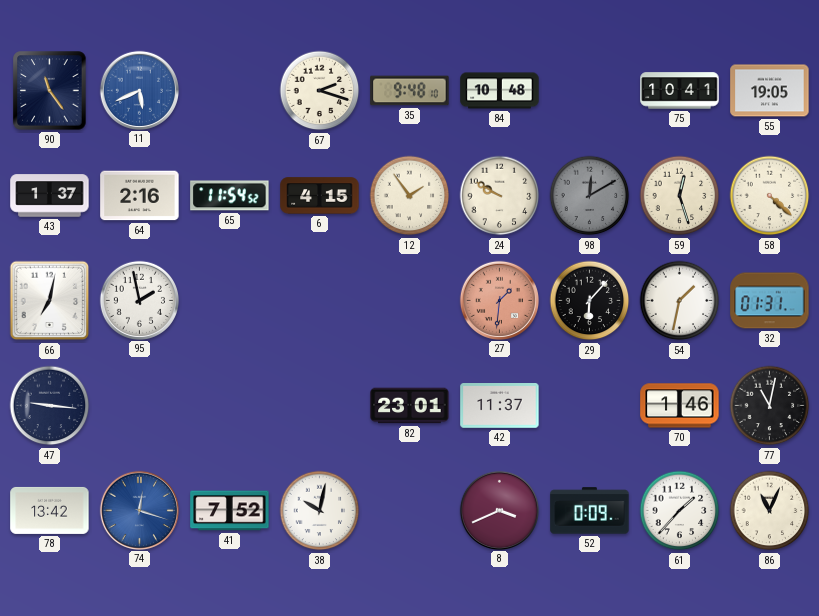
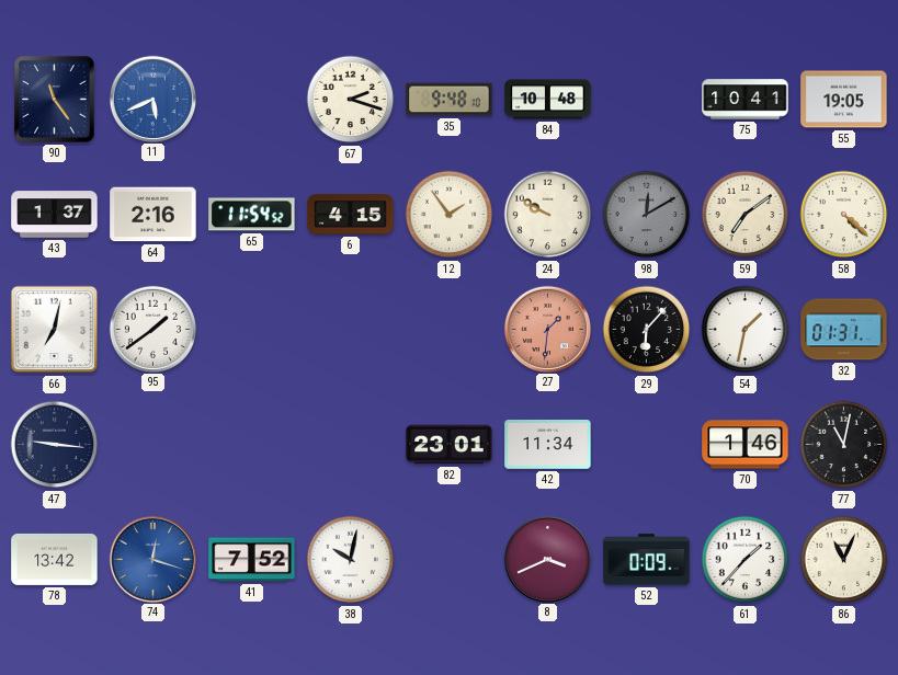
59: 12:27 -> 7:09
95: 1:58 -> 1:39
42: 11:37 -> 11:34
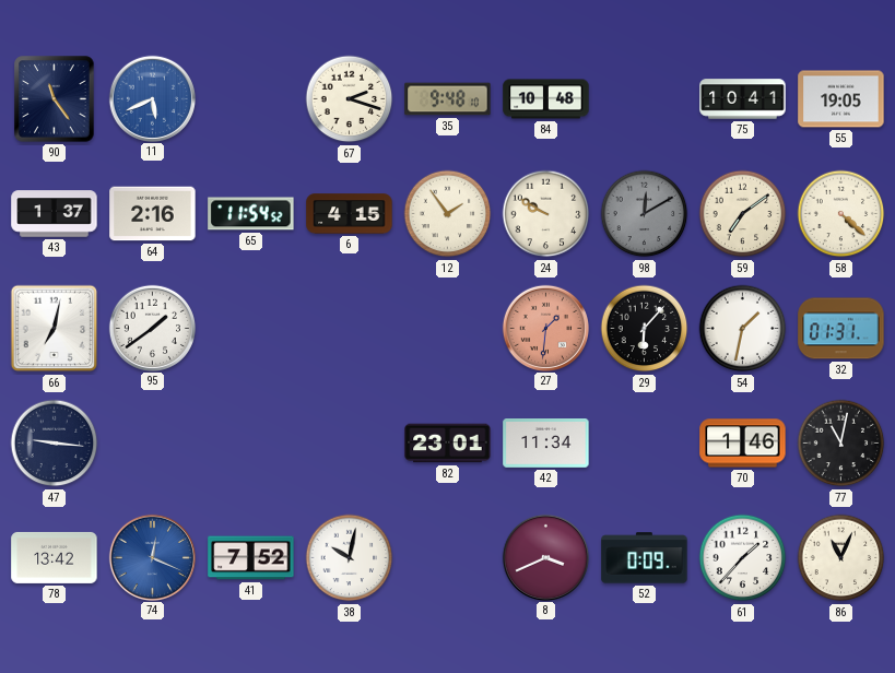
74: 12:18 -> 12:19
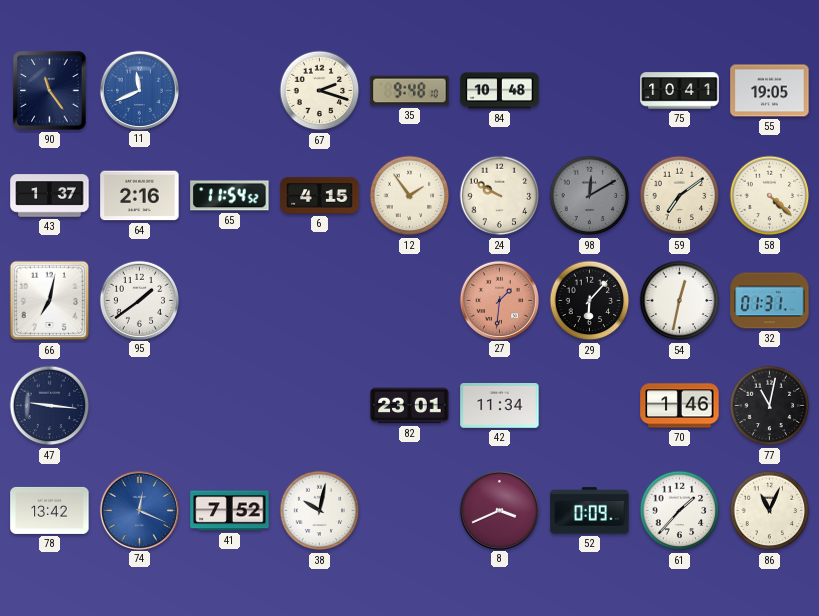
11: 5:41 -> 11:41
54: 1:32 -> 12:32
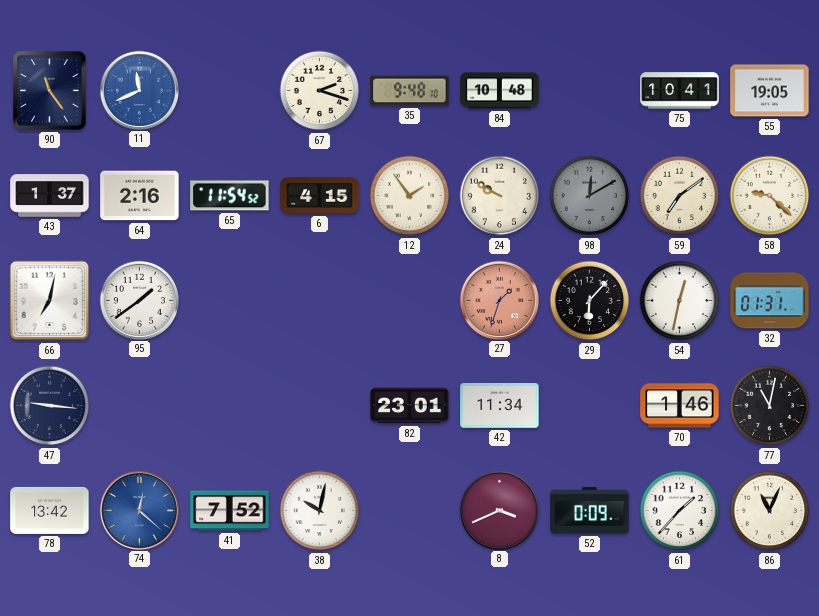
58: 4:22 -> 9:22
27: 1:31 -> 1:33
74: 12:19 -> 12:22
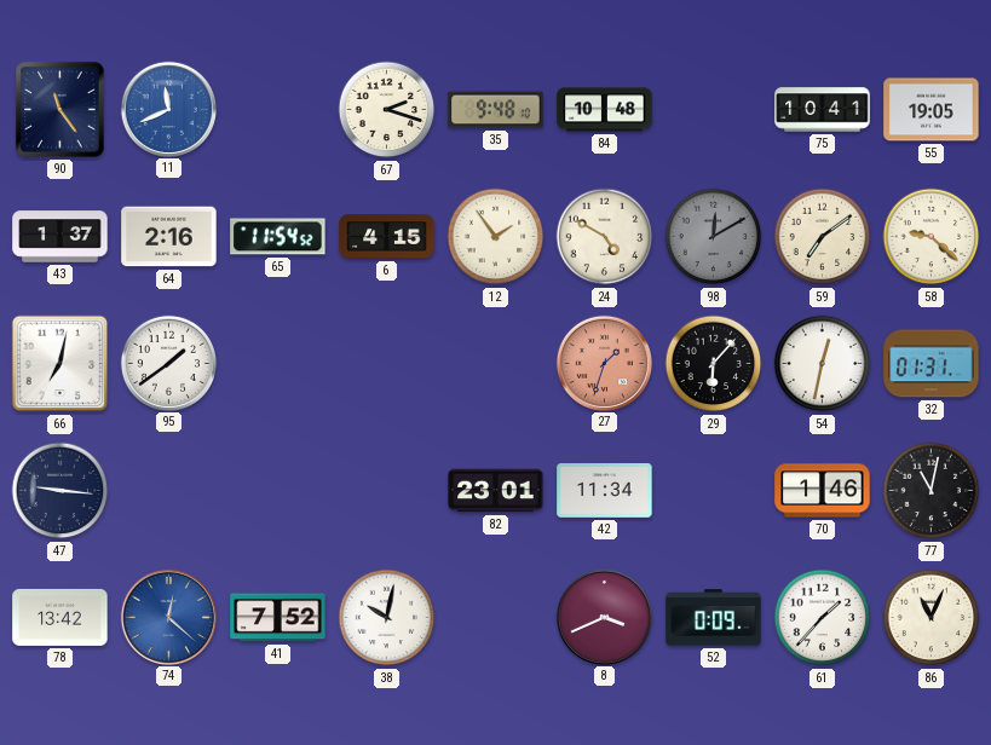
24: 9:50 -> 4:50
